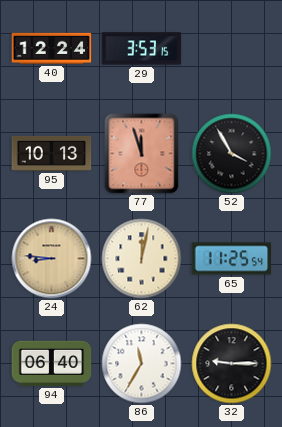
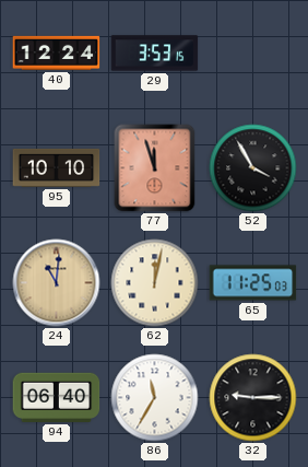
95: 10:13 -> 10:10
24: 8:46 -> 11:01
65: 11:25:54 -> 11:25:03
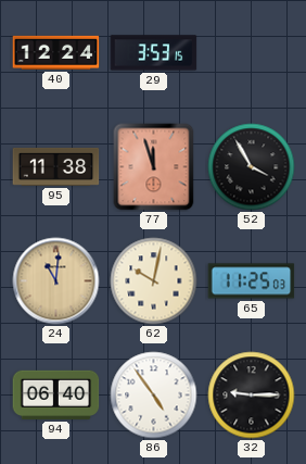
95: 10:10 -> 11:38
62: 12:02 -> 10:02
86: 11:35 -> 4:54
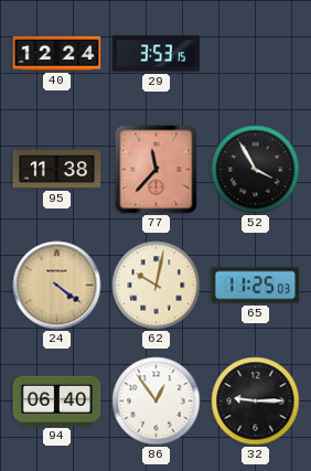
77: 11:57 -> 11:37
24: 11:01 -> 4:21
86: 4:54 -> 12:54
